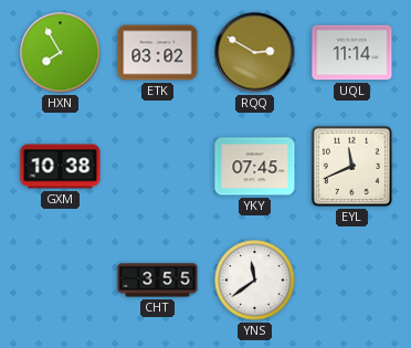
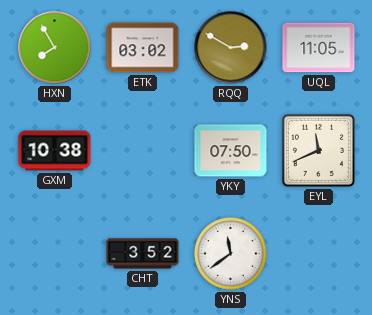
UQL: 11:14 -> 11:05
YKY: 07:45 -> 07:50
CHT: 3:55 -> 3:52
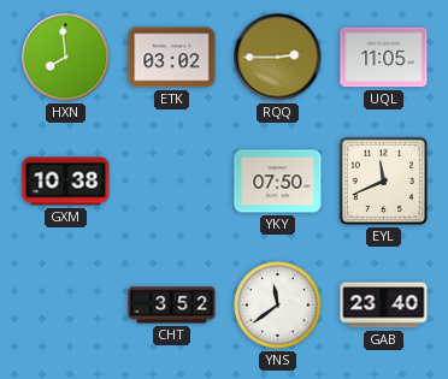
HXN: 7:55 -> 7:59
RQQ: 2:50 -> 2:45
GAB: none -> 23:40
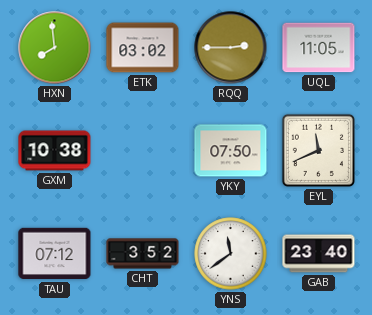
TAU: none -> 07:12
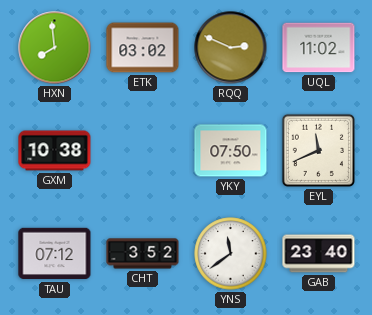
RQQ: 2:45 -> 2:49
UQL: 11:05 -> 11:02
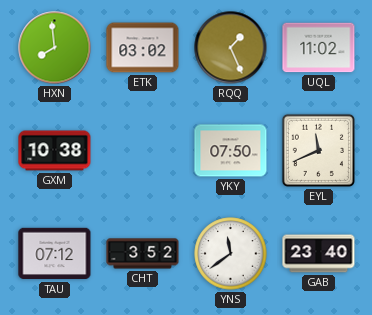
RQQ: 2:49 -> 1:26
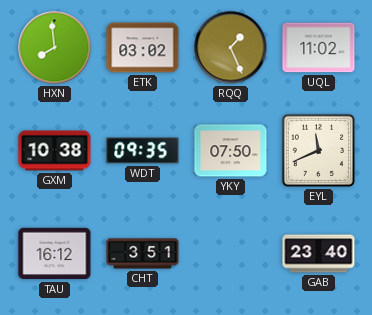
WDT: none -> 09:35
TAU: 07:12 -> 16:12
CHT: 3:52 -> 3:51
YNS: 11:39 -> none
